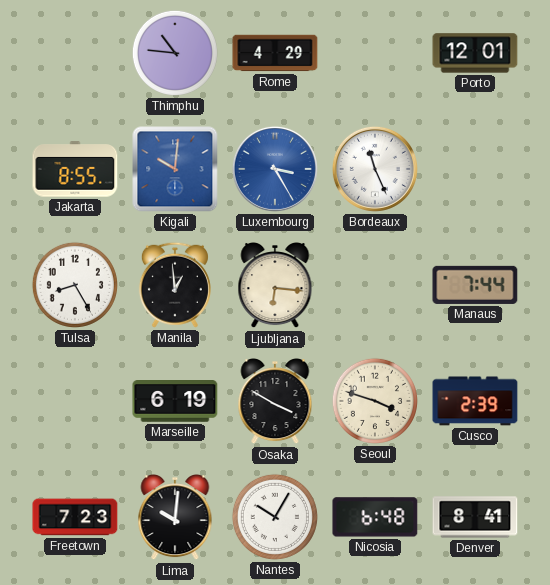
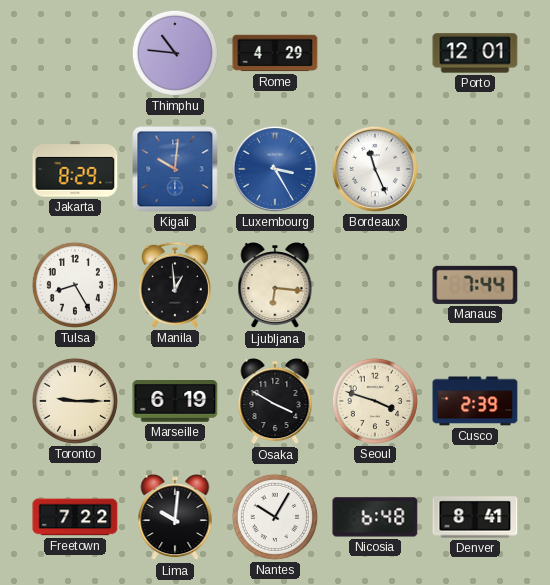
Jakarta: 8:55 -> 8:29
Toronto: none -> 9:15
Freetown: 7:23 -> 7:22
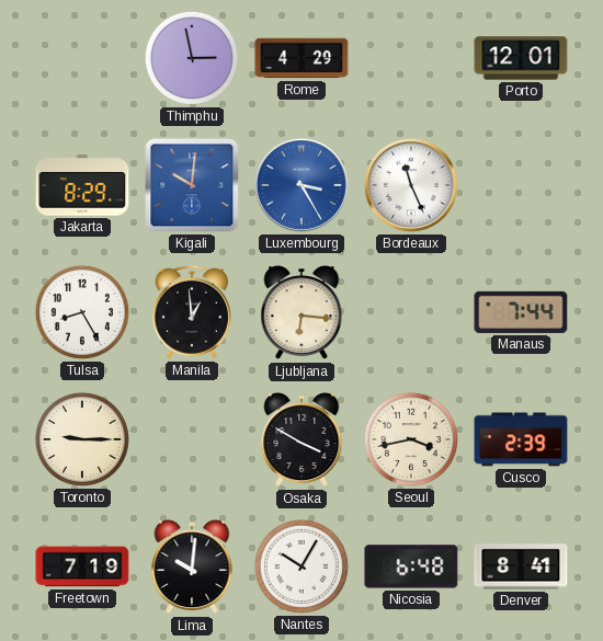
Thimphu: 10:46 -> 2:58
Marseille: 6:19 -> none
Seoul: 3:48 -> 3:43
Freetown: 7:22 -> 7:19
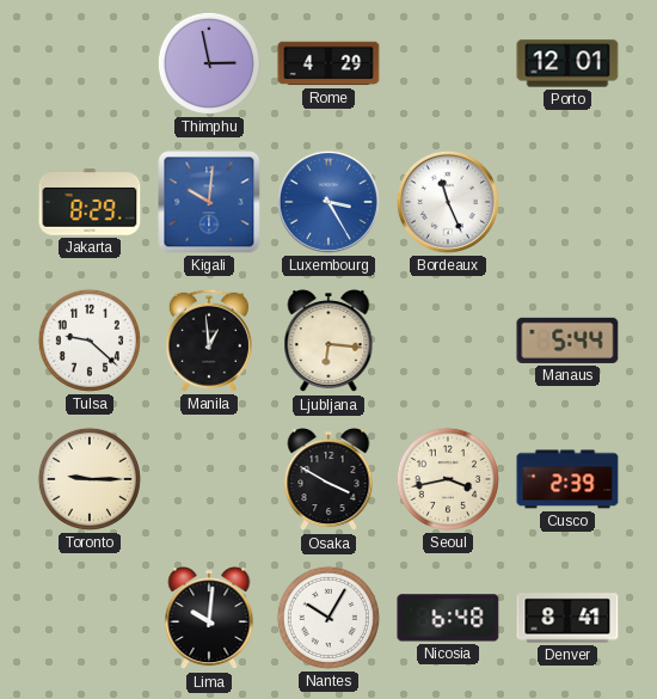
Tulsa: 8:25 -> 9:22
Manaus: 7:44 -> 5:44
Freetown: 7:19 -> none
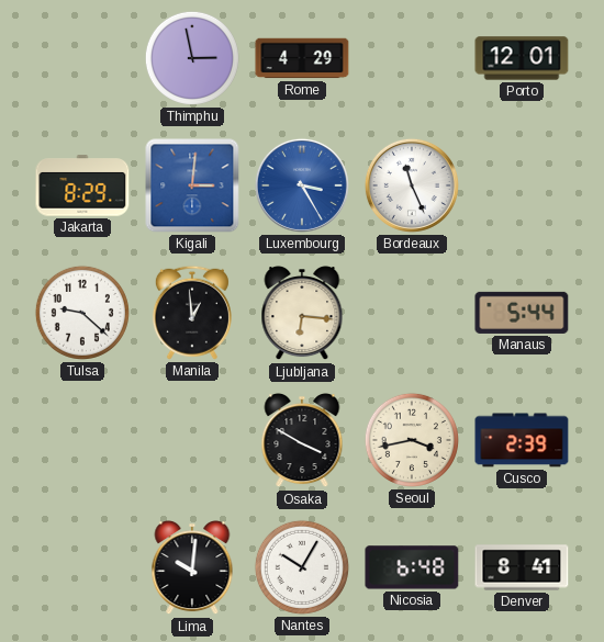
Kigali: 10:01 -> 3:01
Toronto: 9:15 -> none
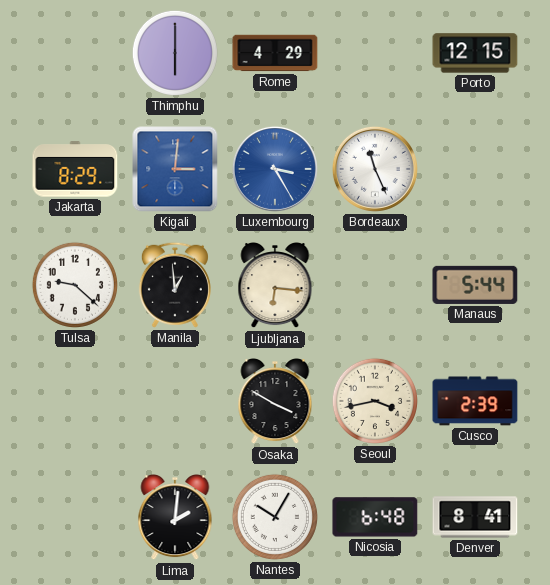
Thimphu: 2:58 -> 6:00
Porto: 12:01 -> 12:15
Lima: 10:01 -> 2:01
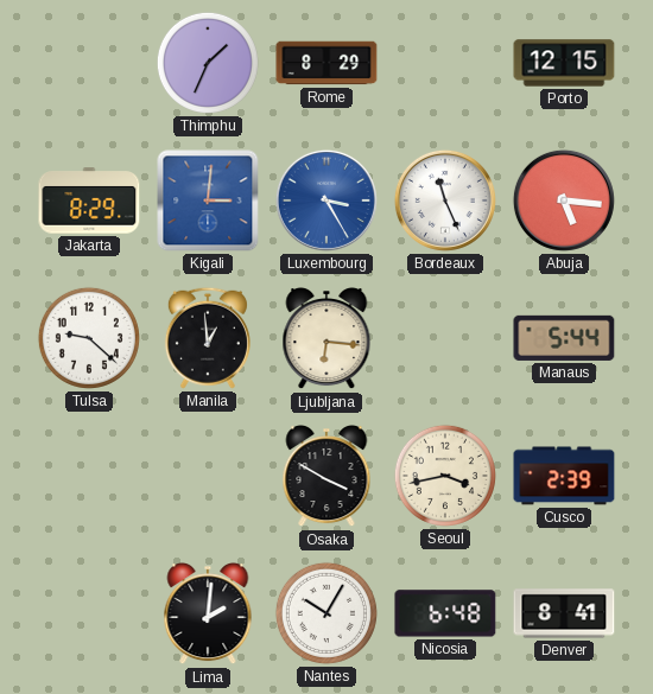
Thimphu: 6:00 -> 1:34
Rome: 4:29 -> 8:29
Abuja: none -> 5:16
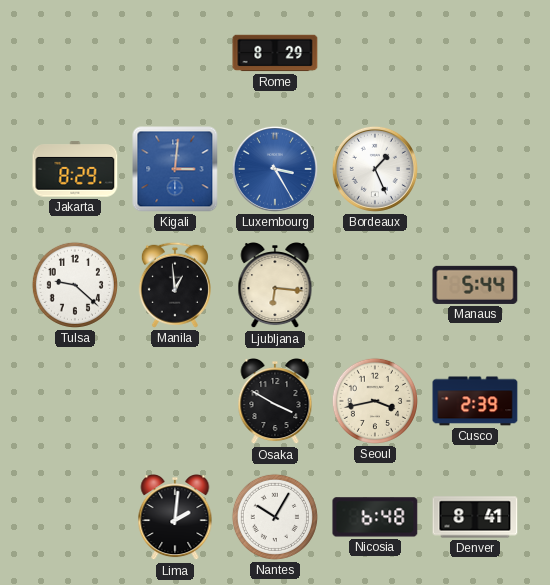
Thimphu: 1:34 -> none
Porto: 12:15 -> none
Bordeaux: 11:26 -> 1:26
Abuja: 5:16 -> none
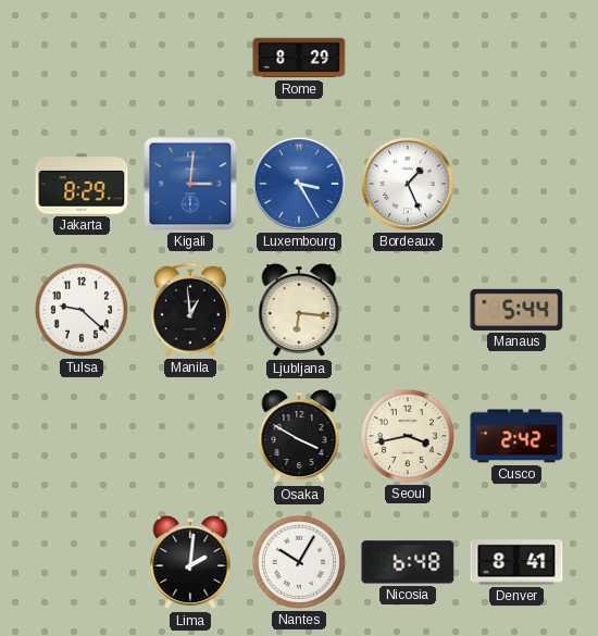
Cusco: 2:39 -> 2:42
